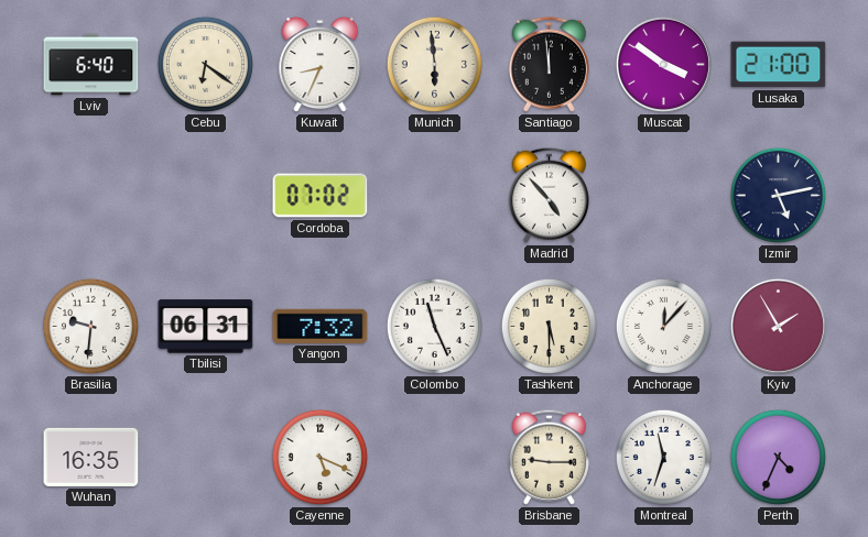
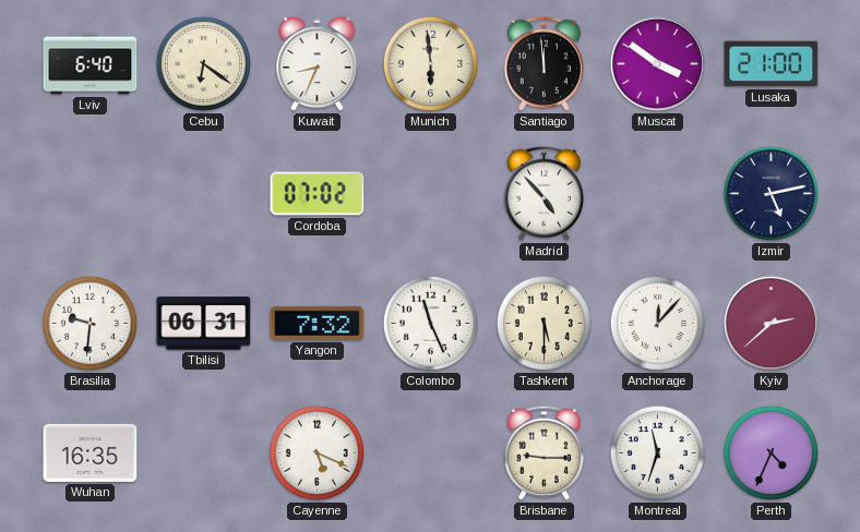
Kyiv: 1:55 -> 2:38
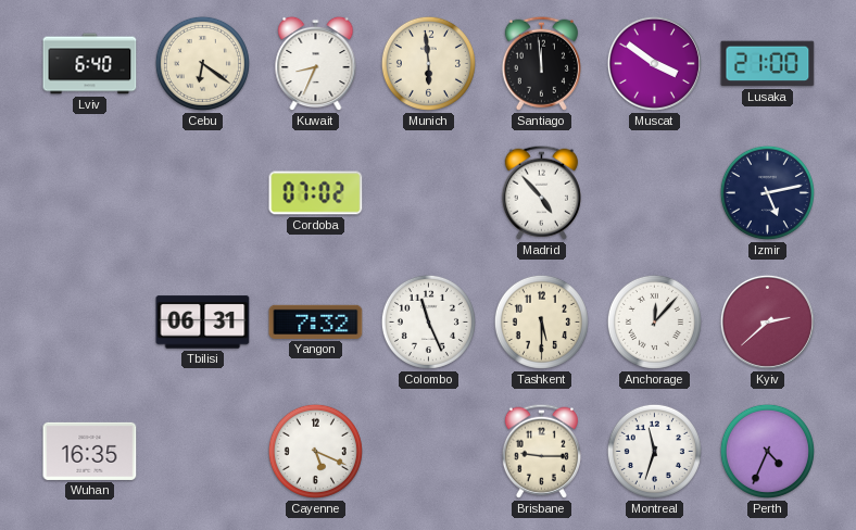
Brasilia: 9:31 -> none
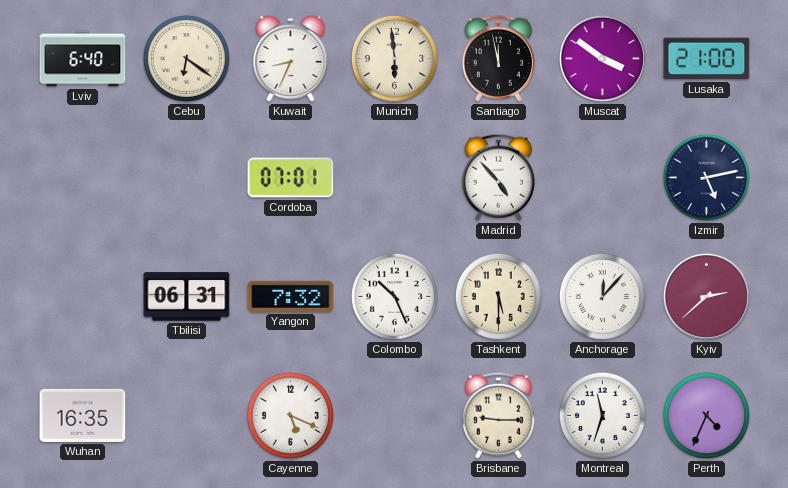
Santiago: 11:59 -> 11:58
Cordoba: 07:02 -> 07:01
Colombo: 11:26 -> 10:26
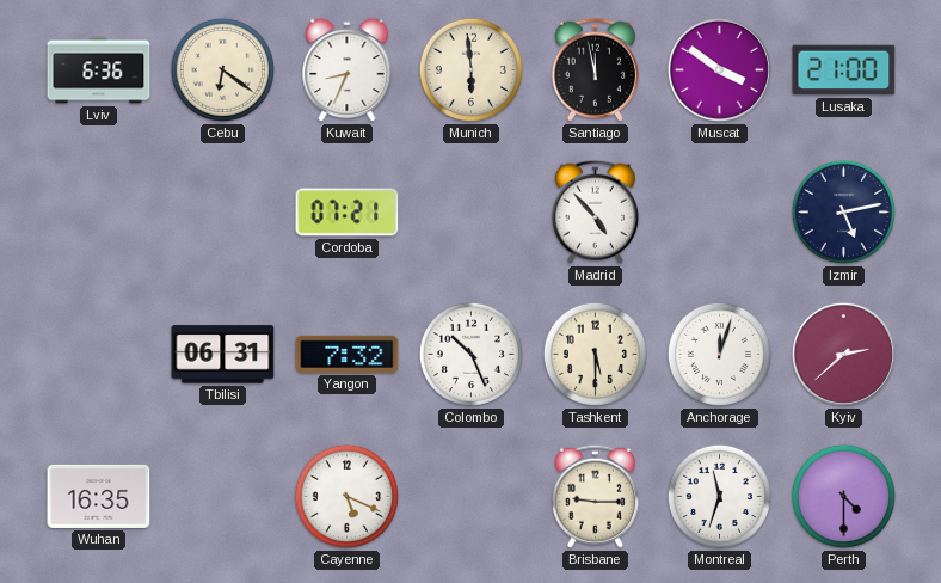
Lviv: 6:40 -> 6:36
Cordoba: 07:01 -> 07:21
Anchorage: 12:07 -> 12:03
Perth: 4:34 -> 4:30
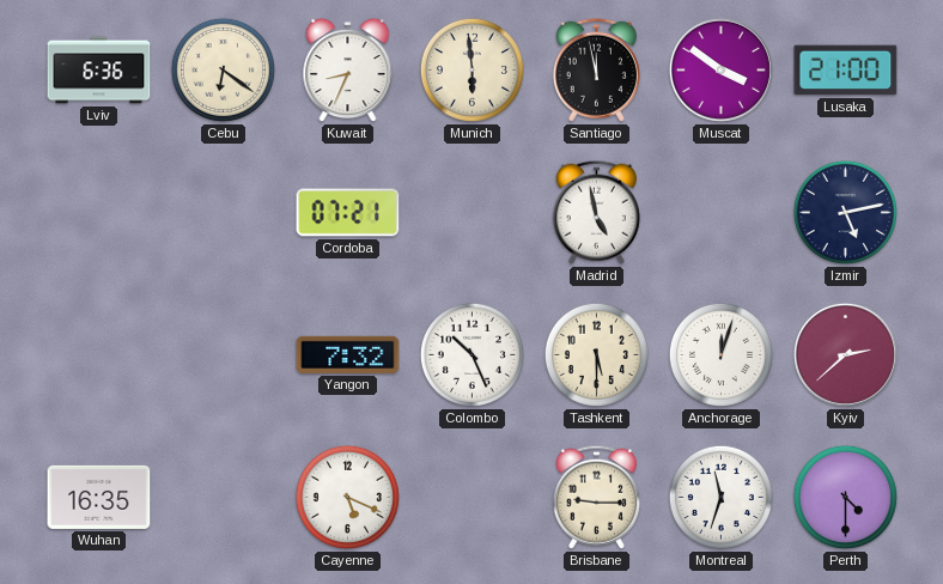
Madrid: 4:53 -> 4:58
Tbilisi: 06:31 -> none
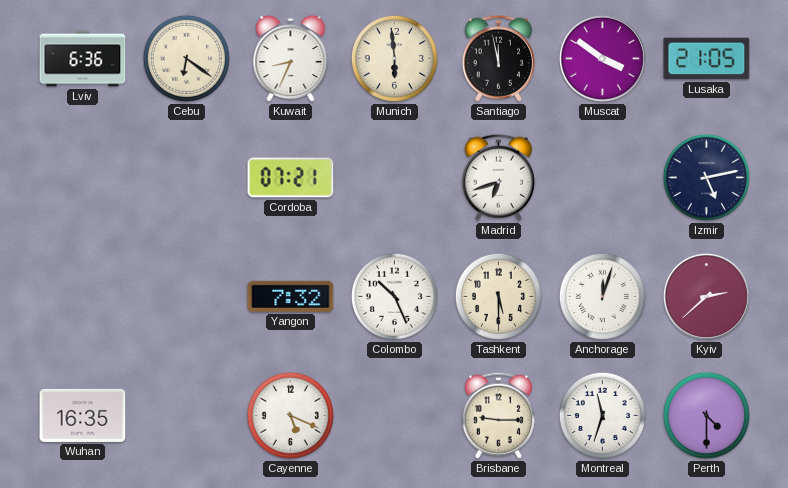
Lusaka: 21:00 -> 21:05
Madrid: 4:58 -> 6:42
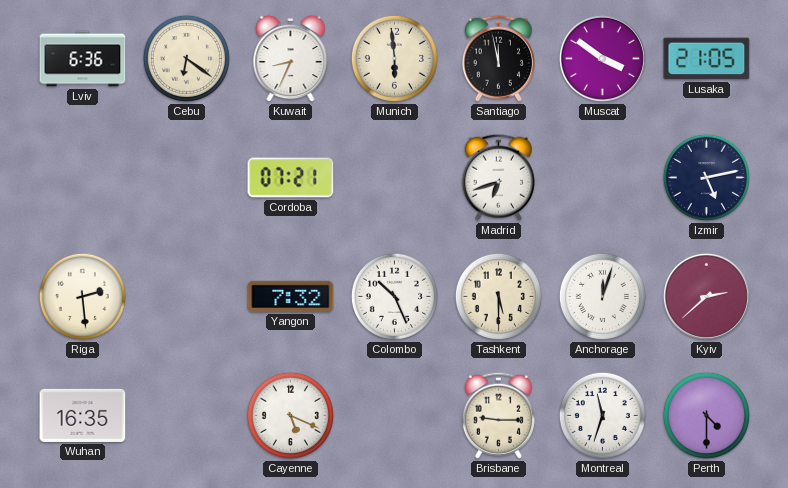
Riga: none -> 2:29
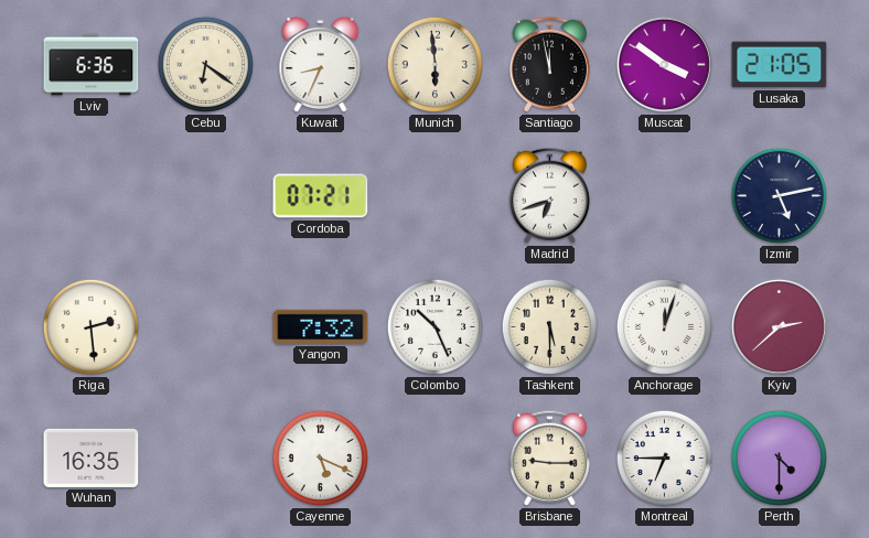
Montreal: 11:33 -> 6:45
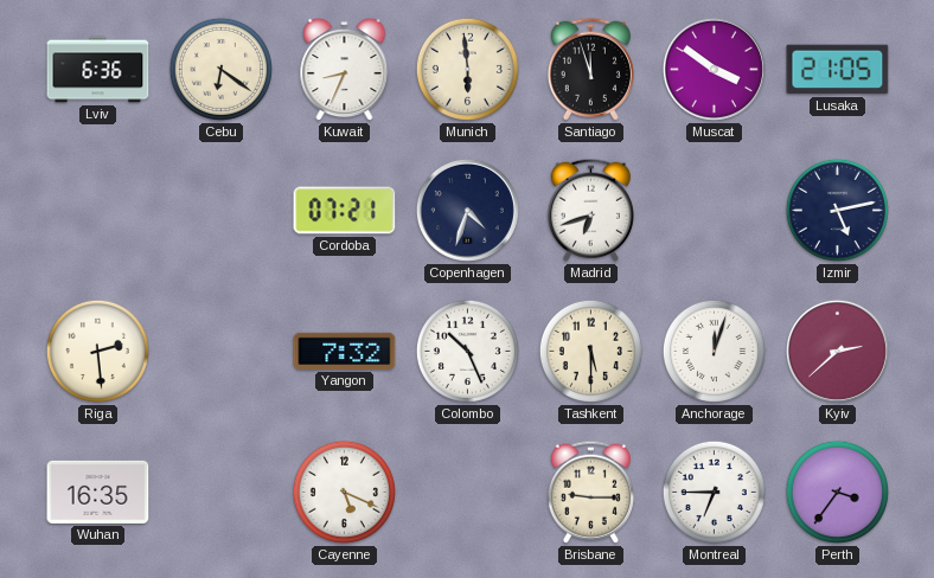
Santiago: 11:58 -> 11:57
Copenhagen: none -> 4:33
Perth: 4:30 -> 3:36
